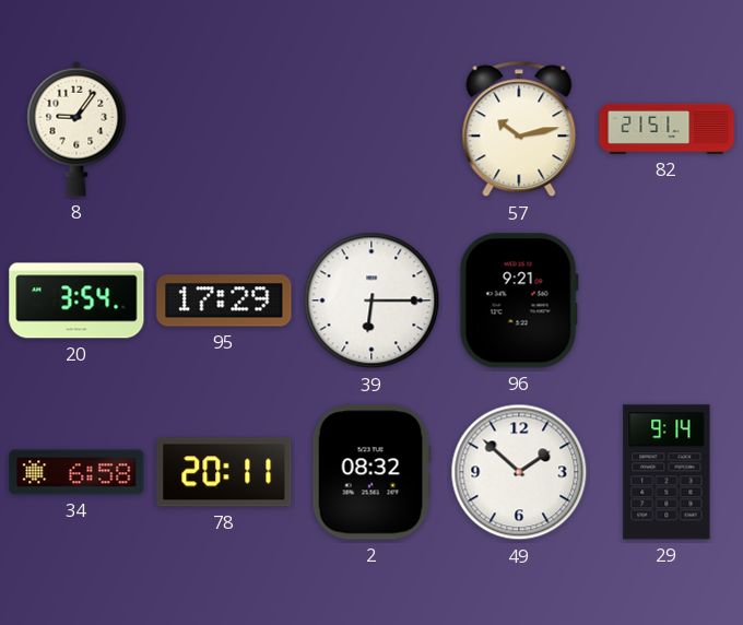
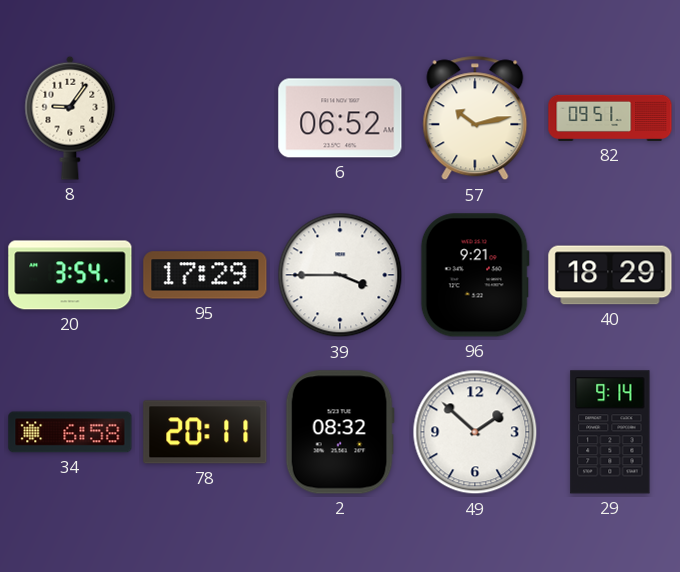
6: none -> 06:52
82: 21:51 -> 09:51
39: 6:15 -> 3:45
40: none -> 18:29
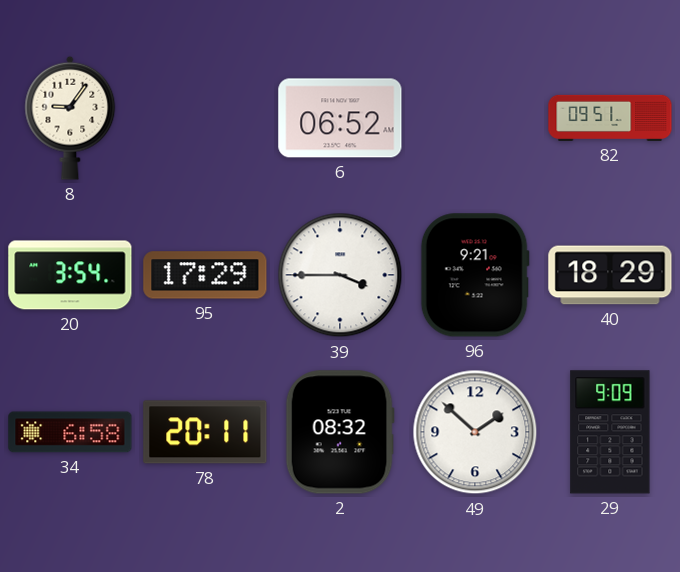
57: 10:13 -> none
29: 9:14 -> 9:09
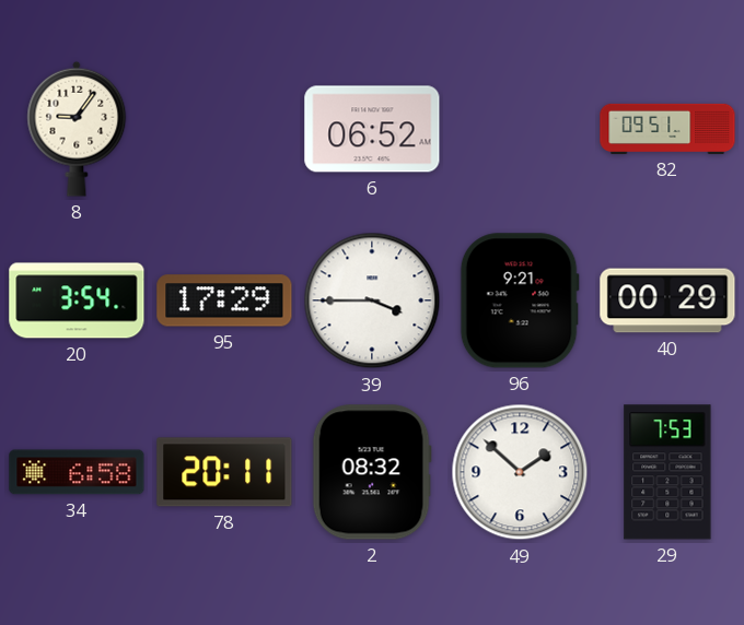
40: 18:29 -> 00:29
29: 9:09 -> 7:53
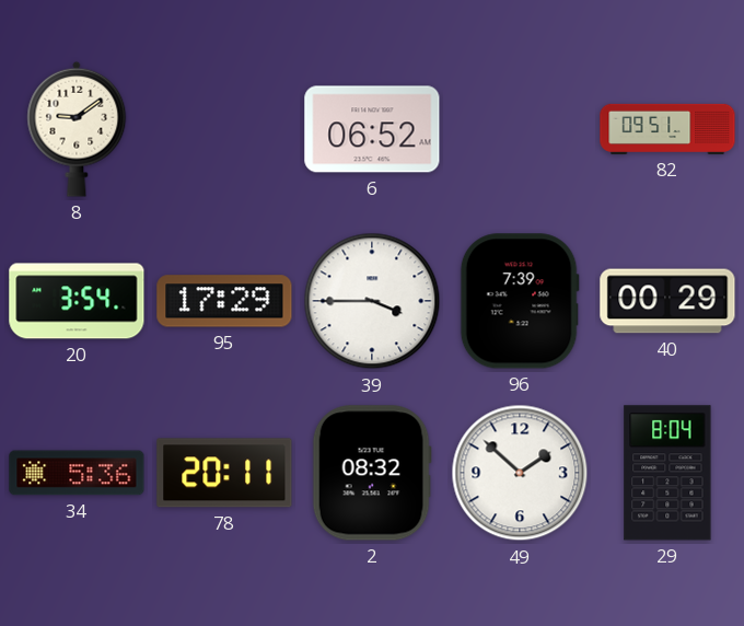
8: 9:06 -> 9:09
96: 9:21 -> 7:39
34: 6:58 -> 5:36
29: 7:53 -> 8:04
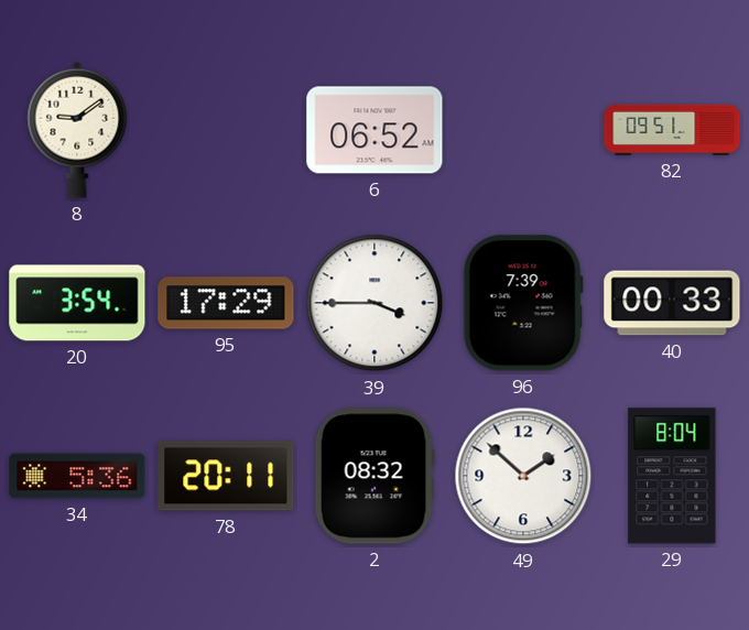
40: 00:29 -> 00:33
